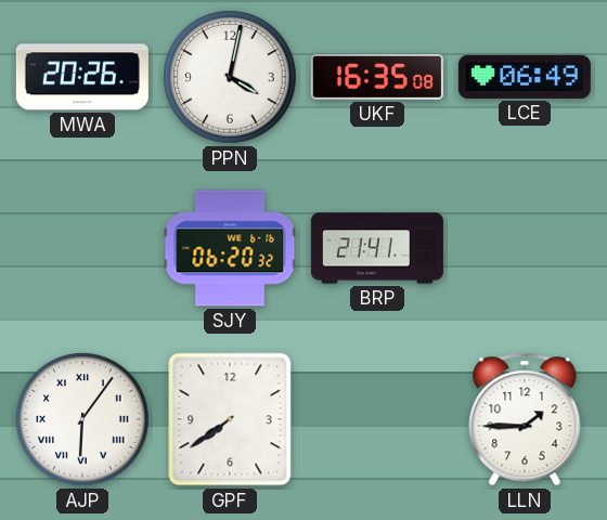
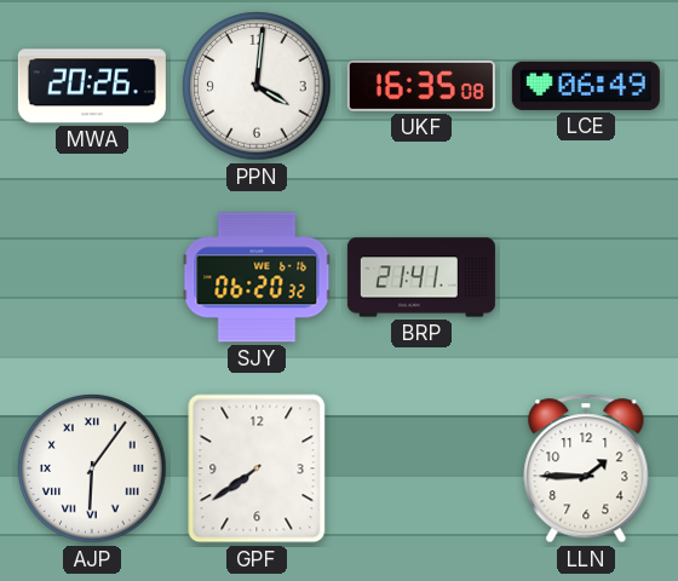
PPN: 4:02 -> 4:01
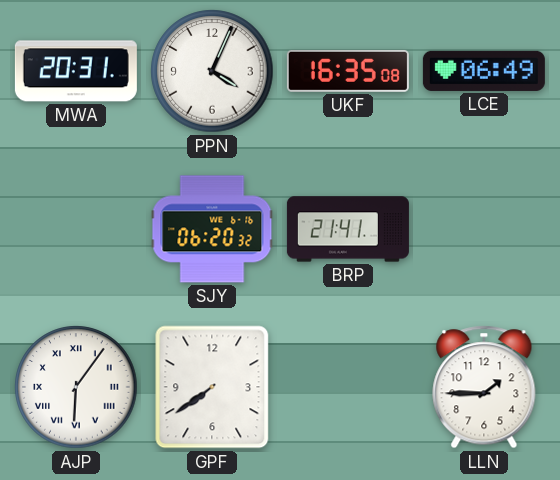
MWA: 20:26 -> 20:31
PPN: 4:01 -> 4:04
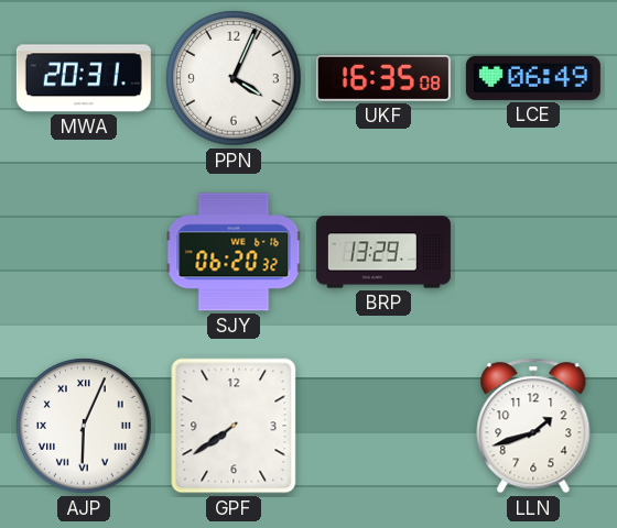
BRP: 21:41 -> 13:29
AJP: 6:06 -> 6:04
LLN: 1:45 -> 1:42
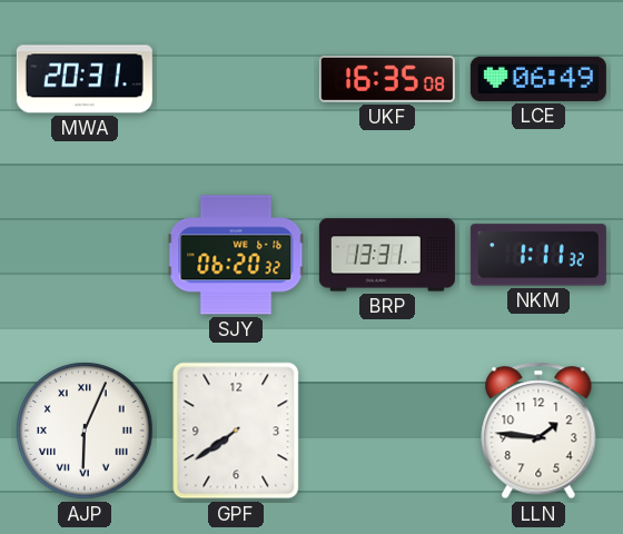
PPN: 4:04 -> none
BRP: 13:29 -> 13:31
NKM: none -> 1:11
LLN: 1:42 -> 1:46
